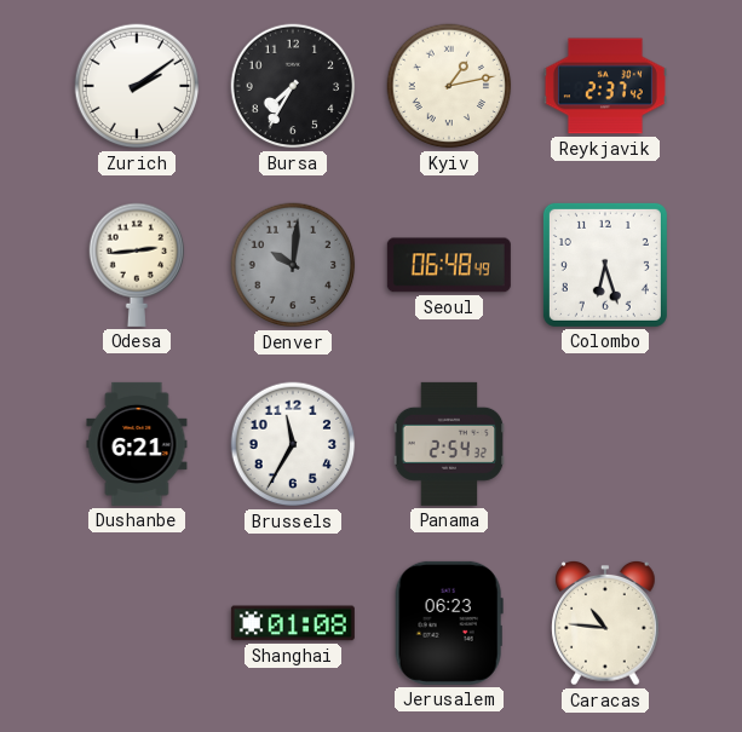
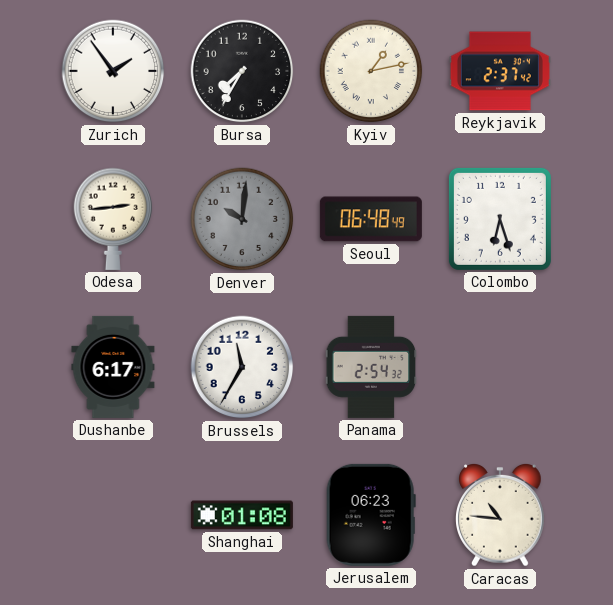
Zurich: 2:09 -> 1:54
Dushanbe: 6:21 -> 6:17
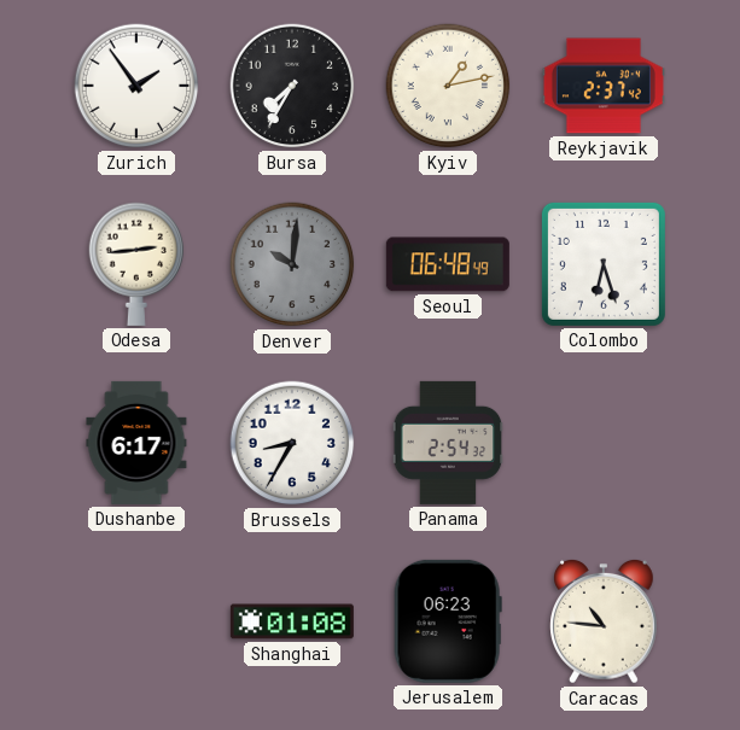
Brussels: 11:35 -> 8:35
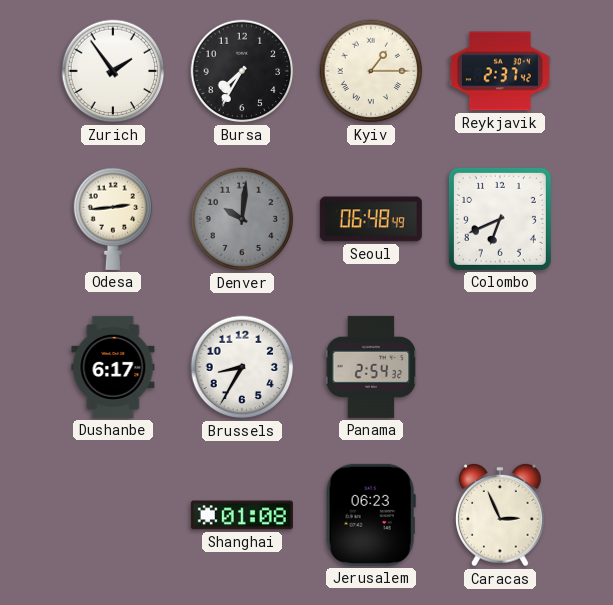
Kyiv: 1:13 -> 1:15
Colombo: 6:27 -> 6:41
Caracas: 10:46 -> 2:56
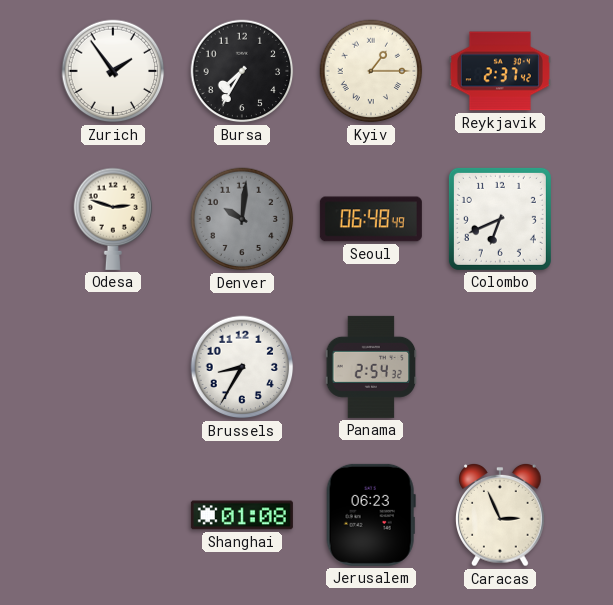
Odesa: 2:44 -> 2:48
Dushanbe: 6:17 -> none
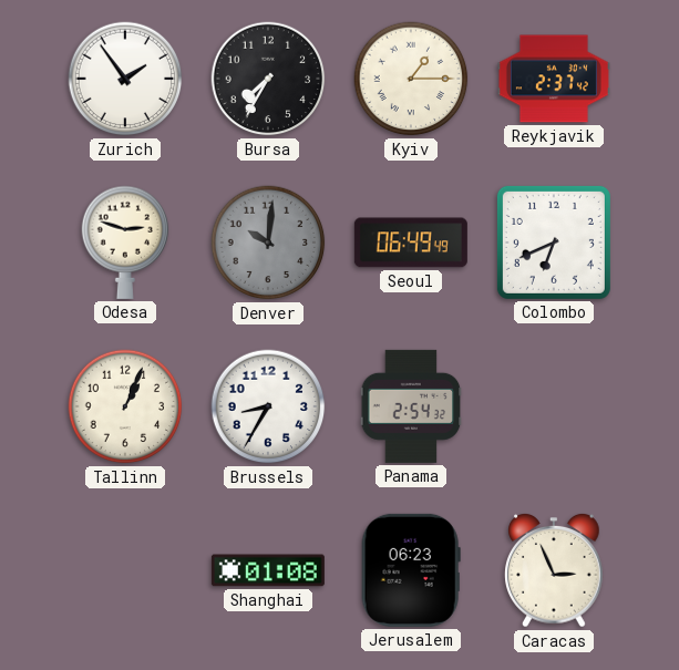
Seoul: 06:48 -> 06:49
Tallinn: none -> 1:04
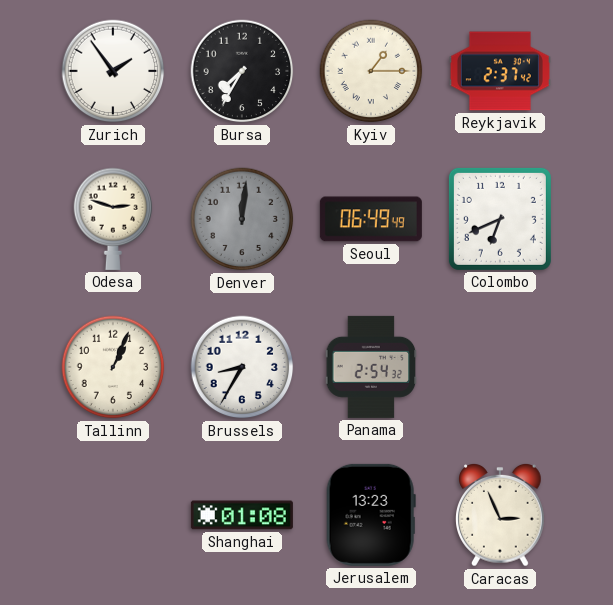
Denver: 10:01 -> 12:01
Jerusalem: 06:23 -> 13:23
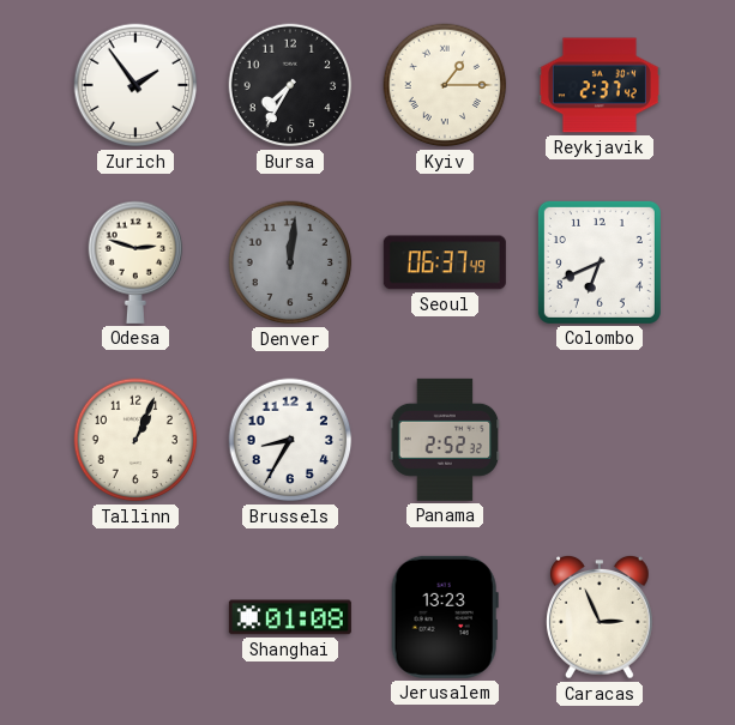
Seoul: 06:49 -> 06:37
Panama: 2:54 -> 2:52
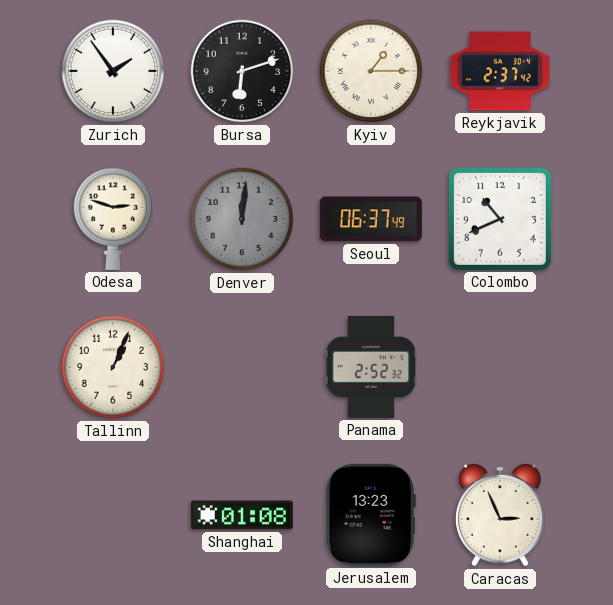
Bursa: 7:35 -> 6:12
Colombo: 6:41 -> 10:41
Brussels: 8:35 -> none
